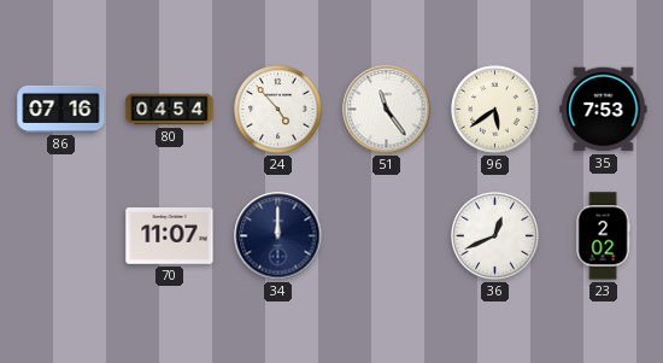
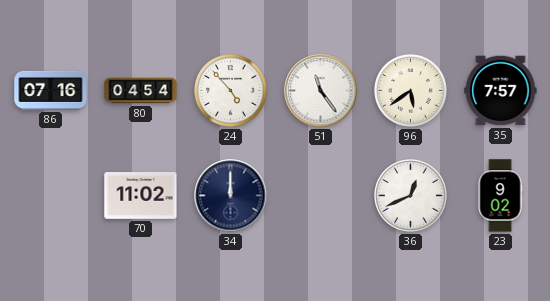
35: 7:53 -> 7:57
70: 11:07 -> 11:02
23: 2:02 -> 9:02
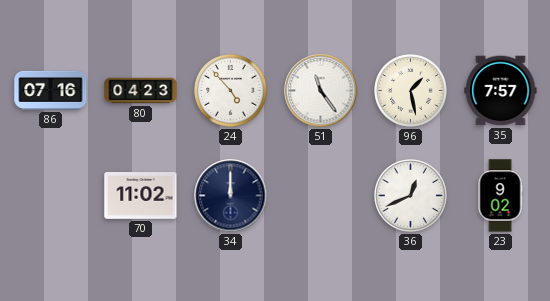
80: 04:54 -> 04:23
96: 5:39 -> 1:28
